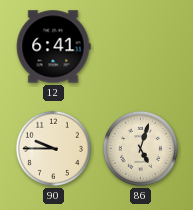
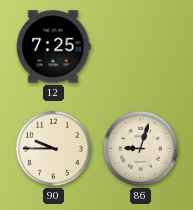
12: 6:41 -> 7:25
86: 5:03 -> 9:03
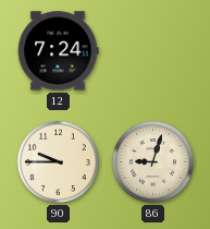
12: 7:25 -> 7:24
